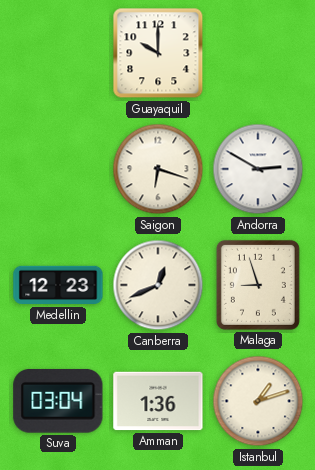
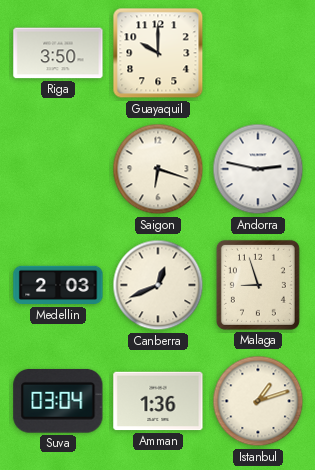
Riga: none -> 3:50
Andorra: 2:50 -> 2:47
Medellin: 12:23 -> 2:03
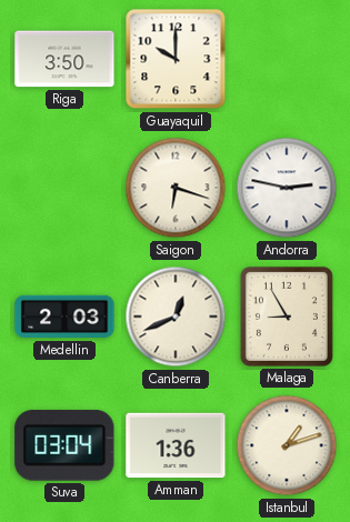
Malaga: 8:57 -> 8:55
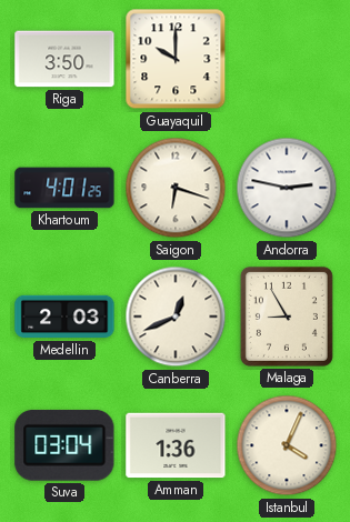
Khartoum: none -> 4:01
Istanbul: 1:12 -> 4:04
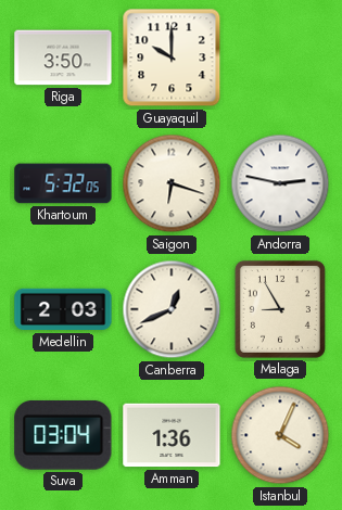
Khartoum: 4:01 -> 5:32
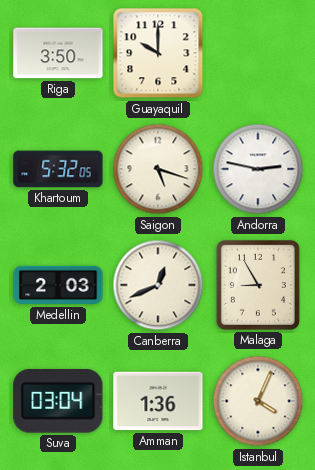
Saigon: 6:18 -> 5:18
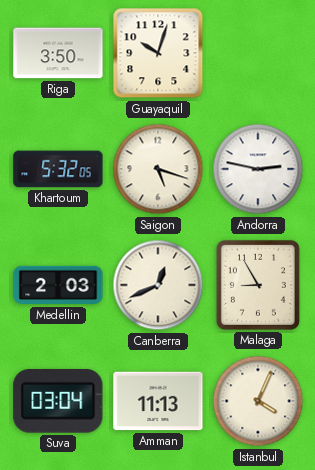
Guayaquil: 10:00 -> 10:03
Amman: 1:36 -> 11:13
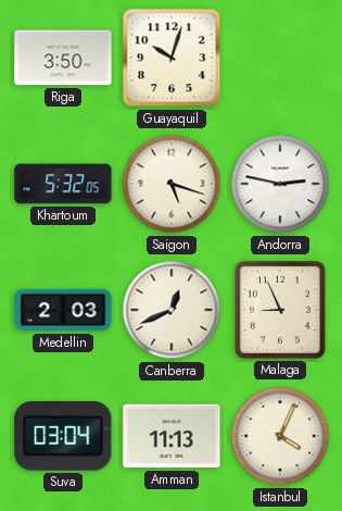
Malaga: 8:55 -> 8:56
